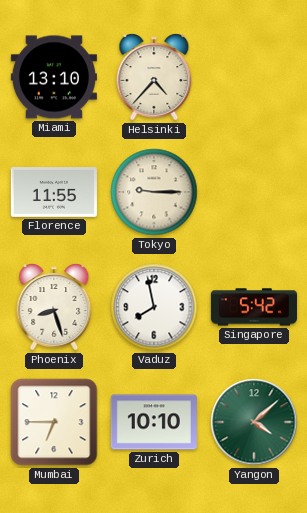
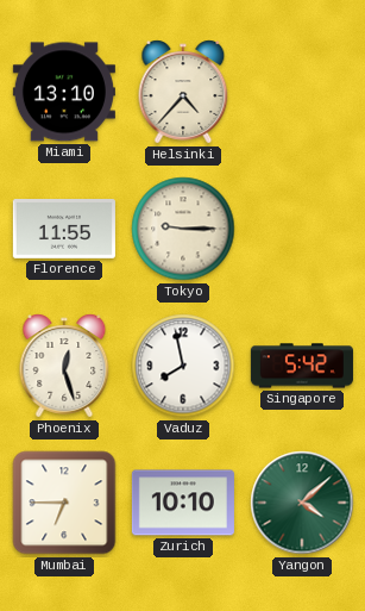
Phoenix: 8:27 -> 12:27
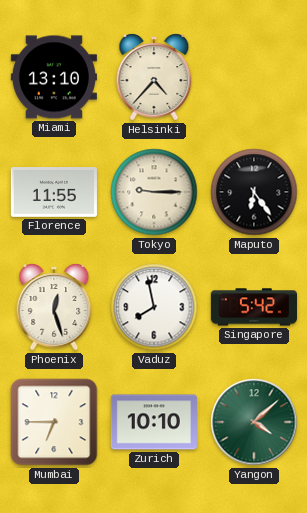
Maputo: none -> 6:24
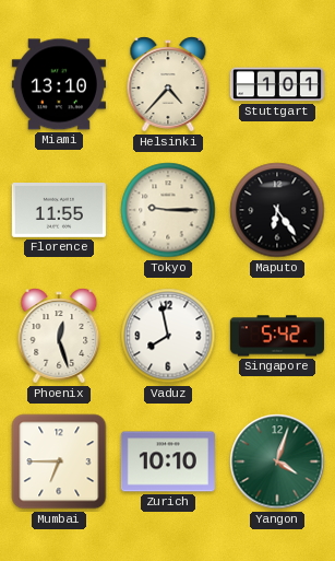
Stuttgart: none -> 1:01
Yangon: 4:08 -> 4:03
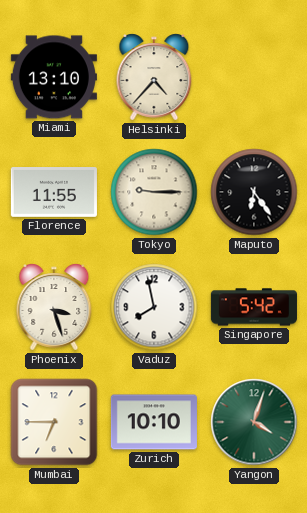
Stuttgart: 1:01 -> none
Phoenix: 12:27 -> 3:27
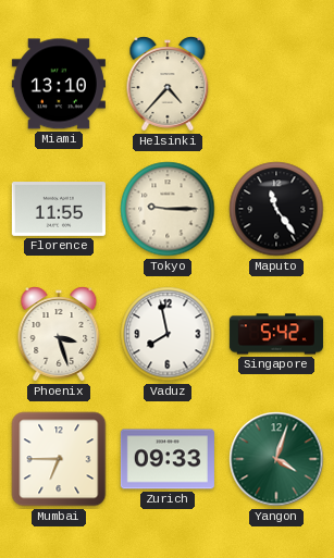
Maputo: 6:24 -> 11:24
Zurich: 10:10 -> 09:33
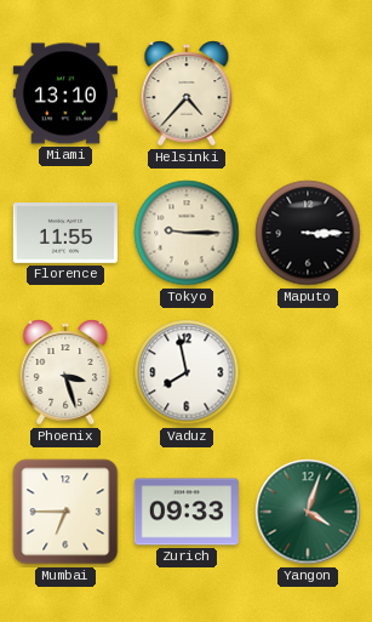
Maputo: 11:24 -> 3:15
Singapore: 5:42 -> none
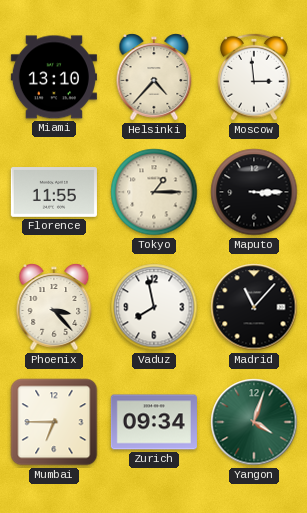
Moscow: none -> 2:59
Tokyo: 9:15 -> 1:15
Phoenix: 3:27 -> 3:23
Madrid: none -> 11:07
Zurich: 09:33 -> 09:34
